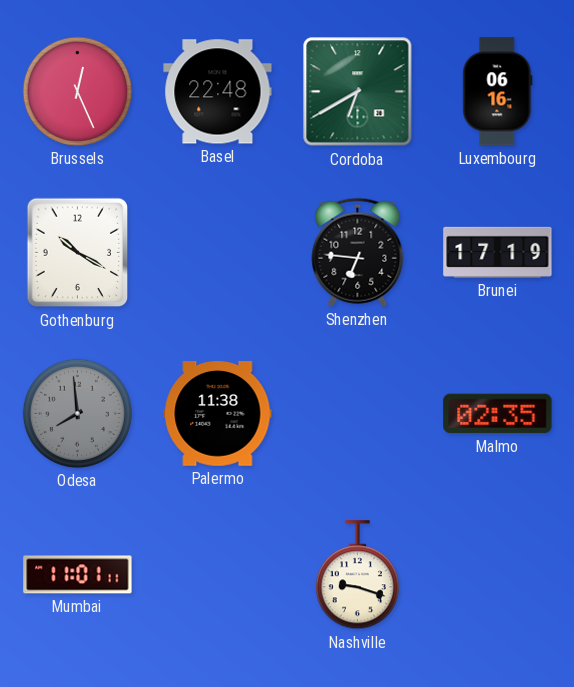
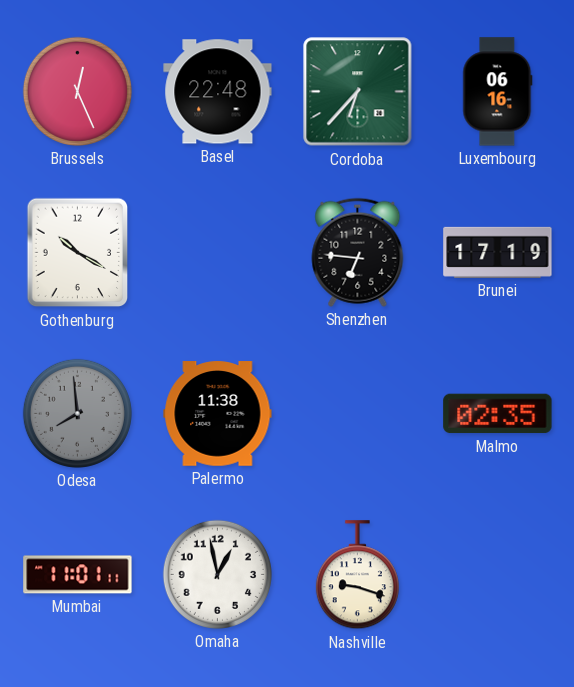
Cordoba: 6:40 -> 6:37
Omaha: none -> 12:58
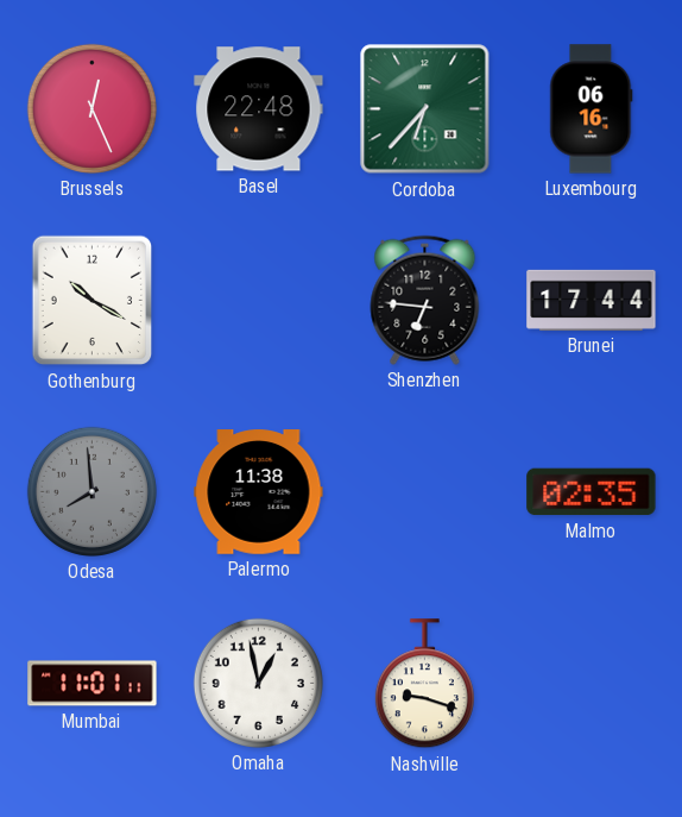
Brunei: 17:19 -> 17:44
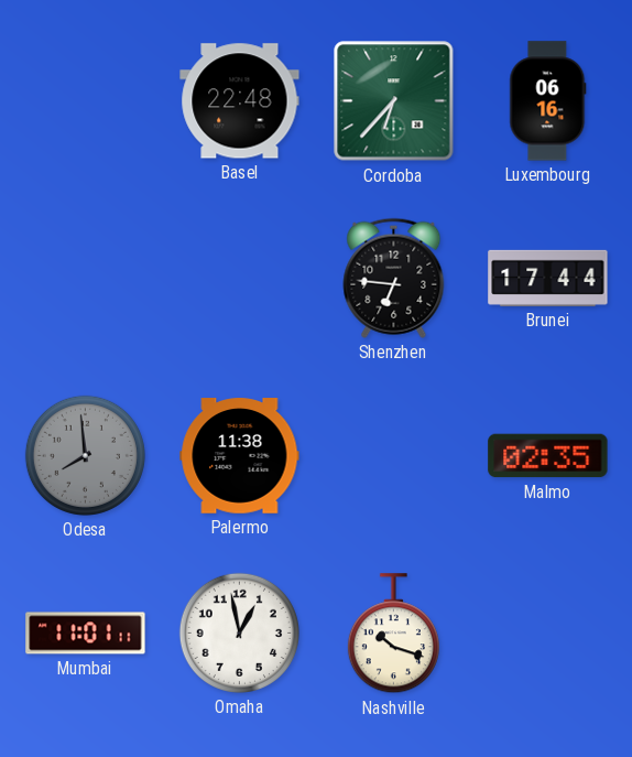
Brussels: 12:26 -> none
Gothenburg: 10:20 -> none
Nashville: 9:18 -> 10:18
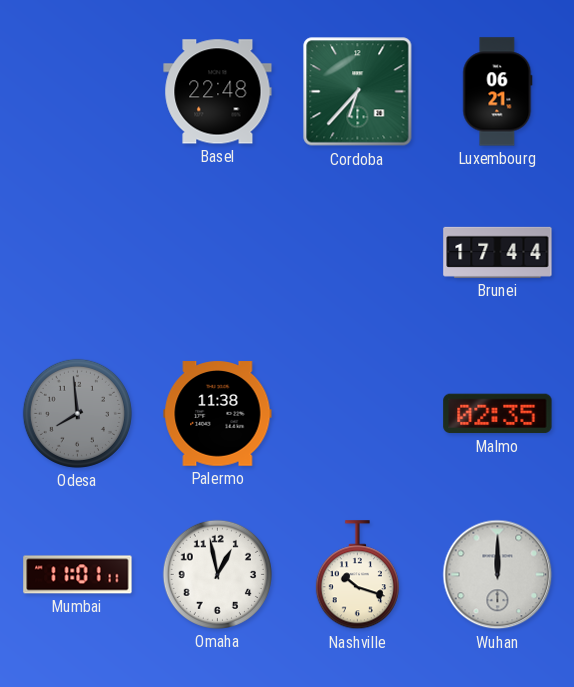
Luxembourg: 06:16 -> 06:21
Shenzhen: 6:46 -> none
Wuhan: none -> 12:00
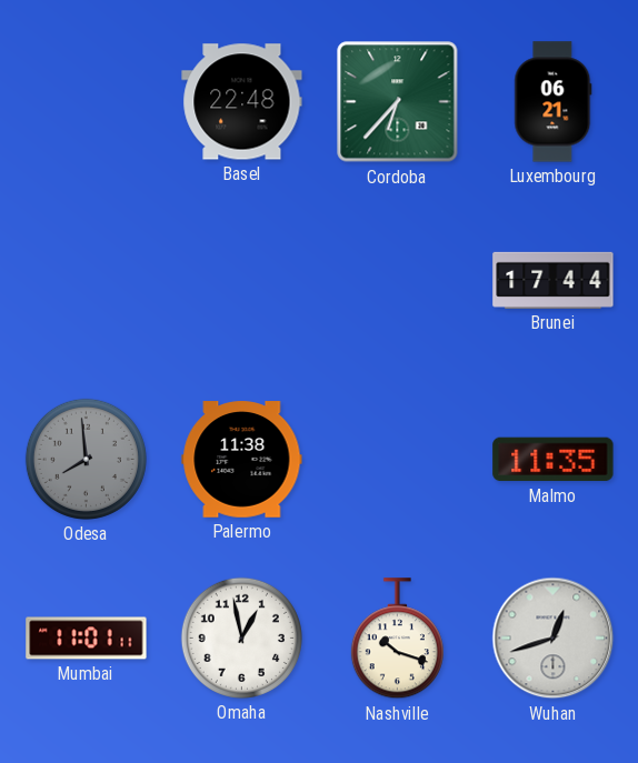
Malmo: 02:35 -> 11:35
Wuhan: 12:00 -> 12:42
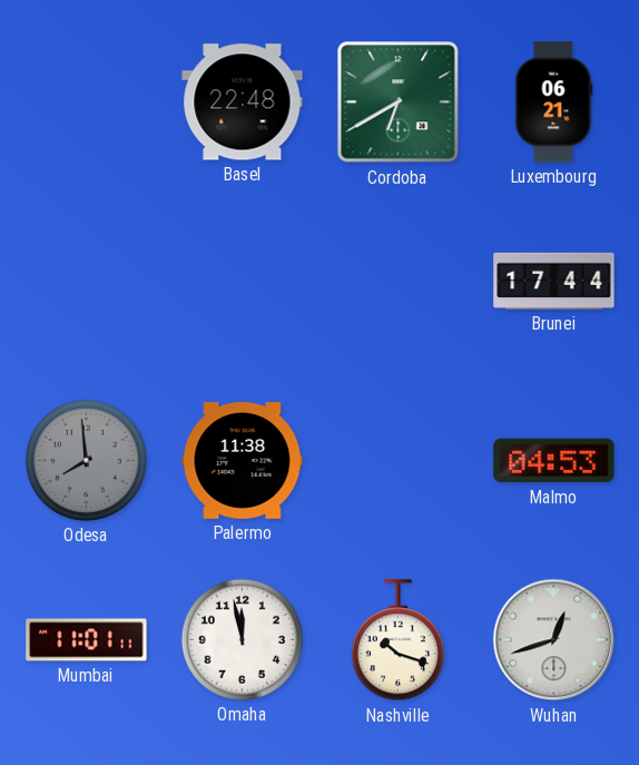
Cordoba: 6:37 -> 6:40
Malmo: 11:35 -> 04:53
Omaha: 12:58 -> 11:58
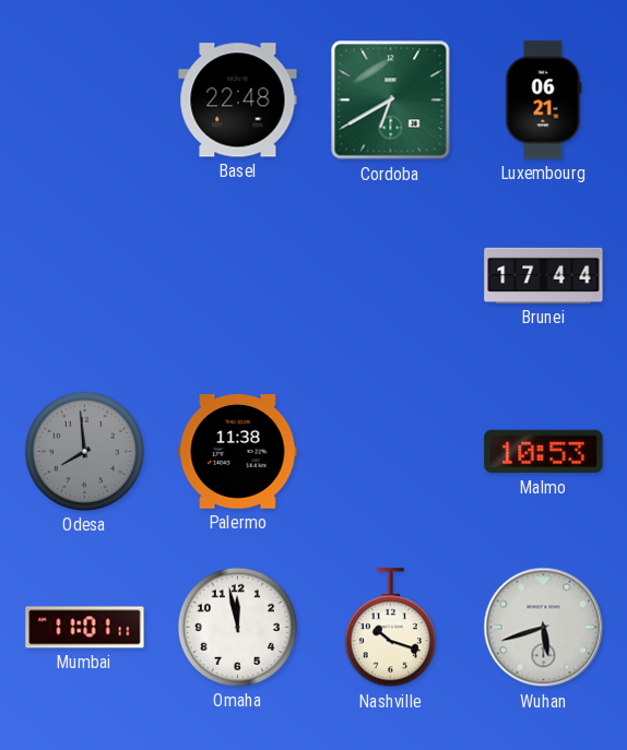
Malmo: 04:53 -> 10:53
Wuhan: 12:42 -> 5:42
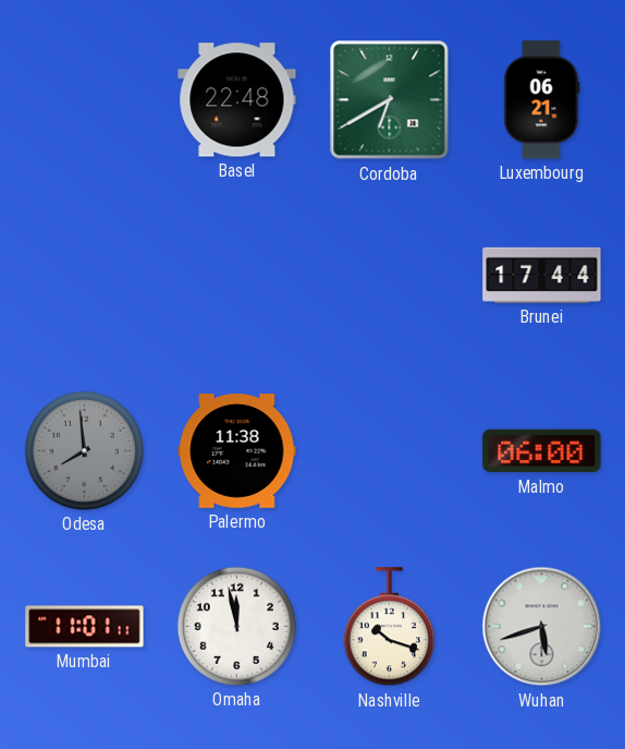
Malmo: 10:53 -> 06:00
